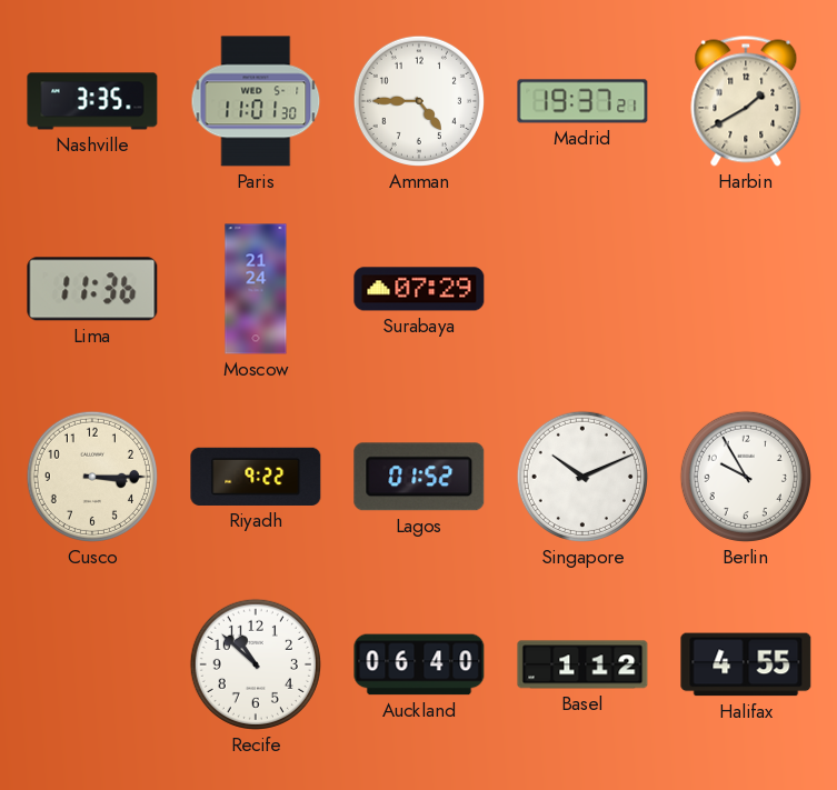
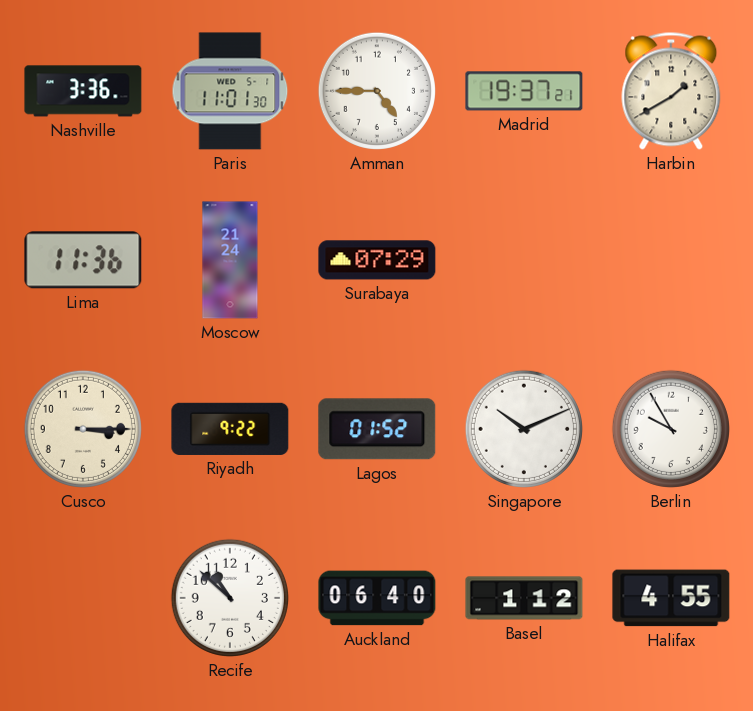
Nashville: 3:35 -> 3:36
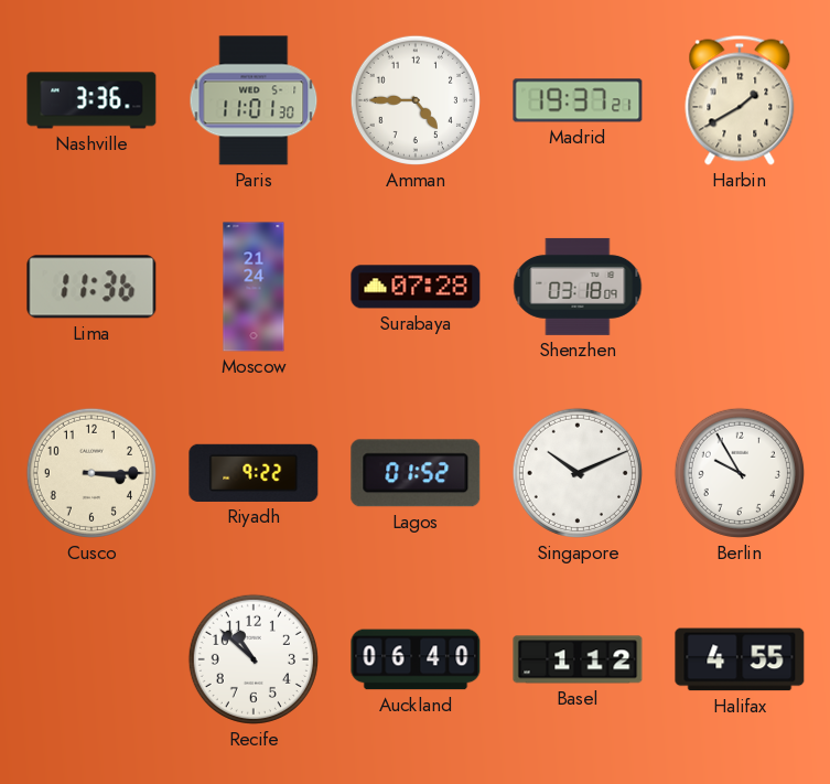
Surabaya: 07:29 -> 07:28
Shenzhen: none -> 03:18
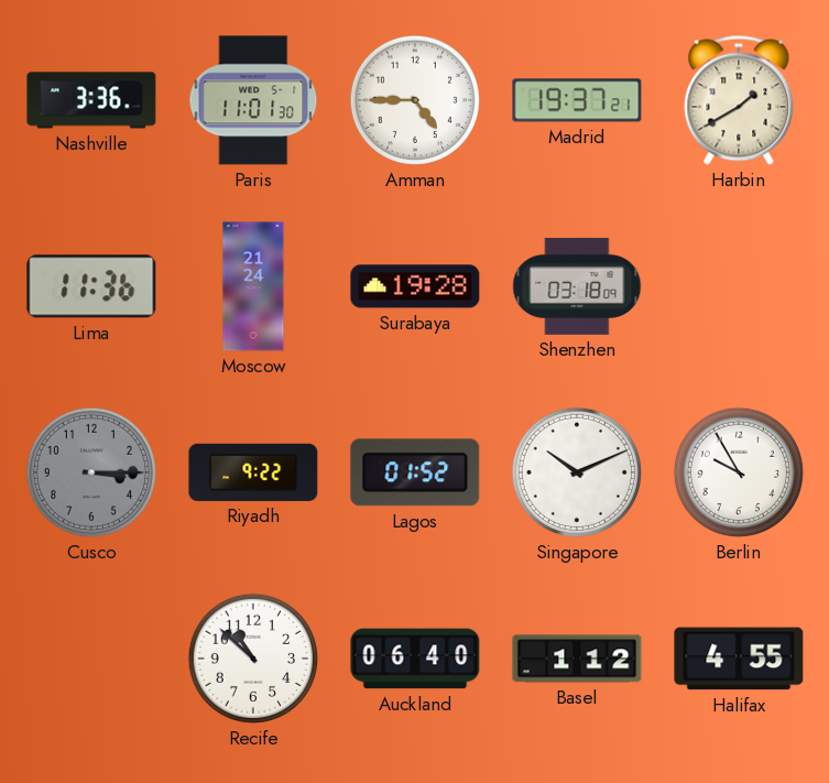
Surabaya: 07:28 -> 19:28
Cusco dial: cream -> grey
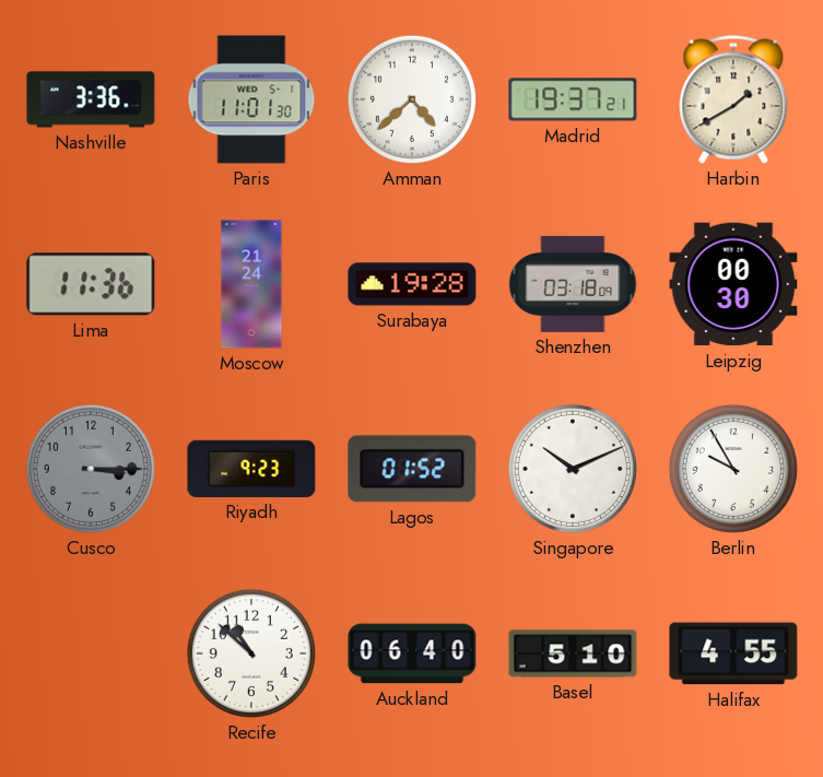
Amman: 4:45 -> 4:38
Leipzig: none -> 00:30
Riyadh: 9:22 -> 9:23
Basel: 1:12 -> 5:10
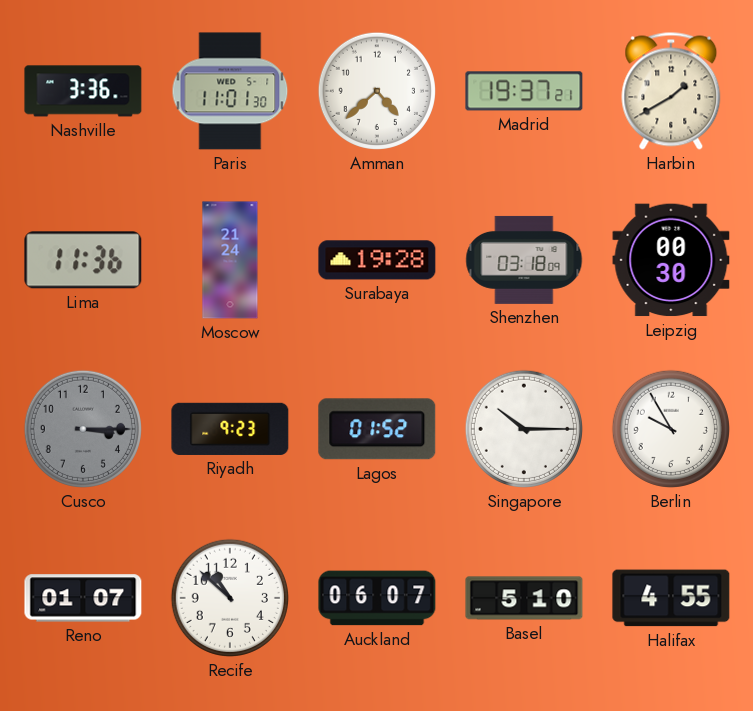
Singapore: 10:11 -> 10:15
Reno: none -> 01:07
Auckland: 06:40 -> 06:07
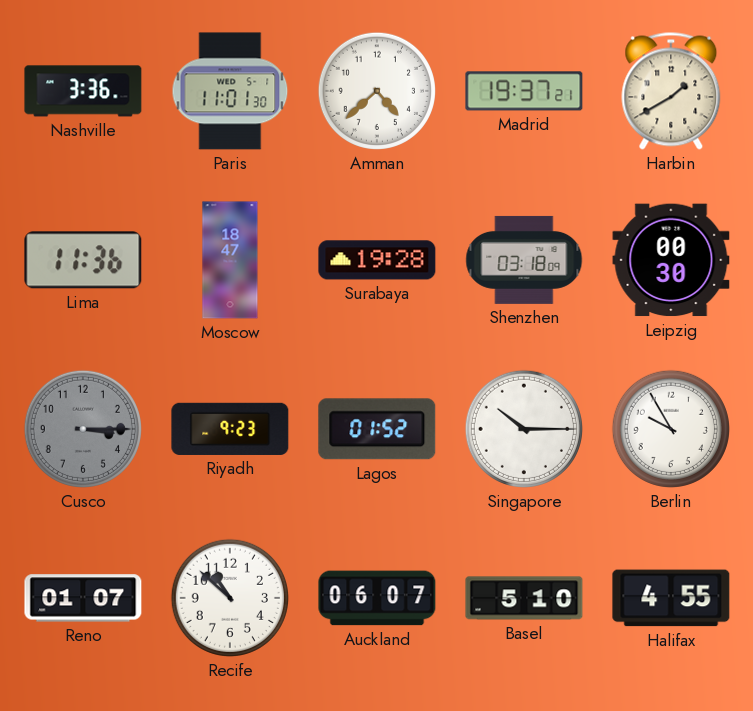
Moscow: 21:24 -> 18:47
